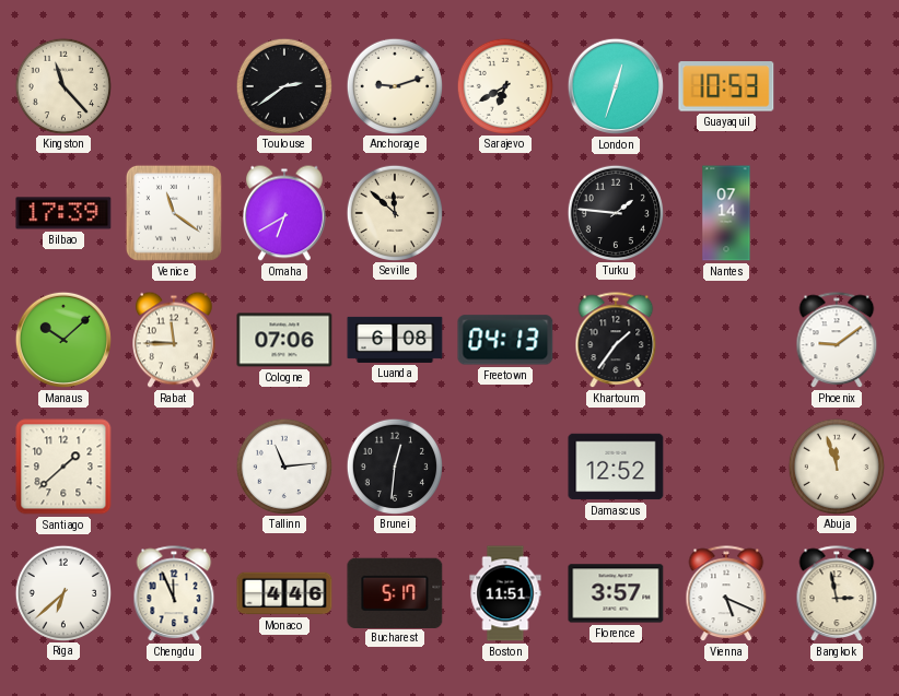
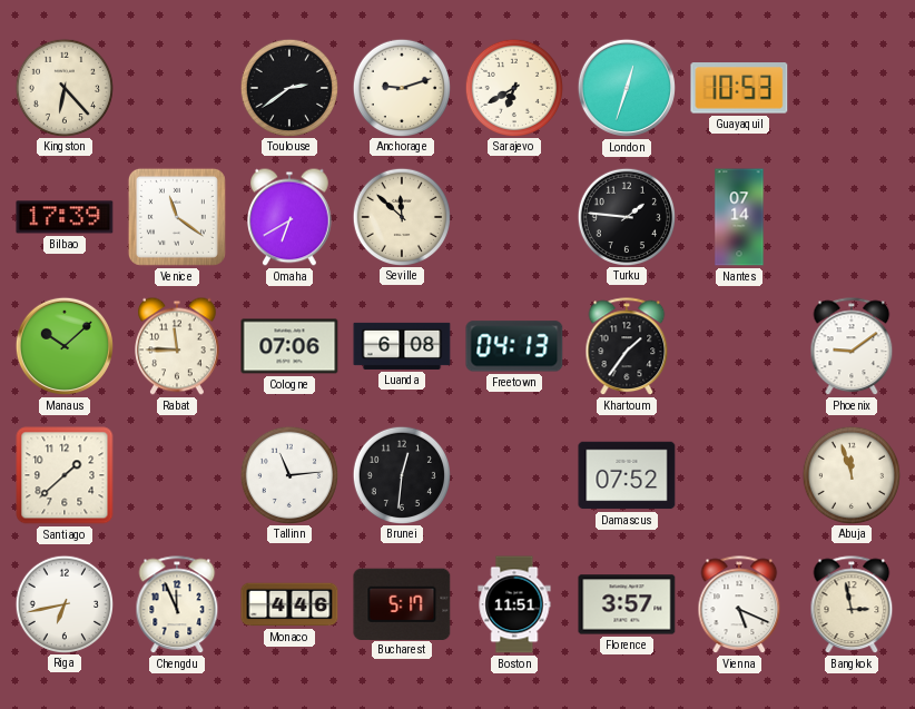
Kingston: 11:23 -> 6:23
Damascus: 12:52 -> 07:52
Riga: 6:38 -> 6:43
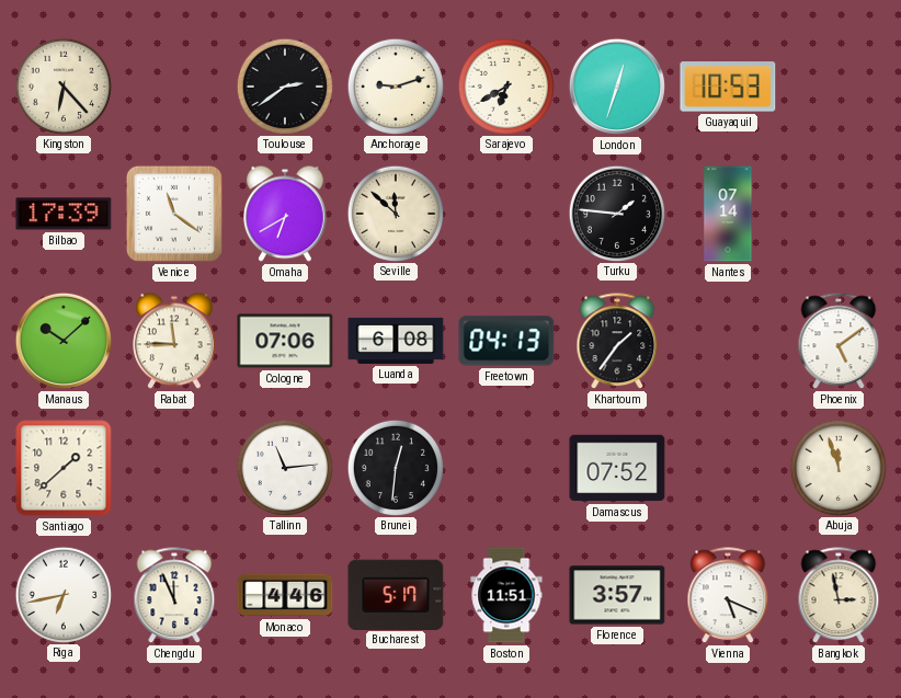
Phoenix: 9:09 -> 5:09
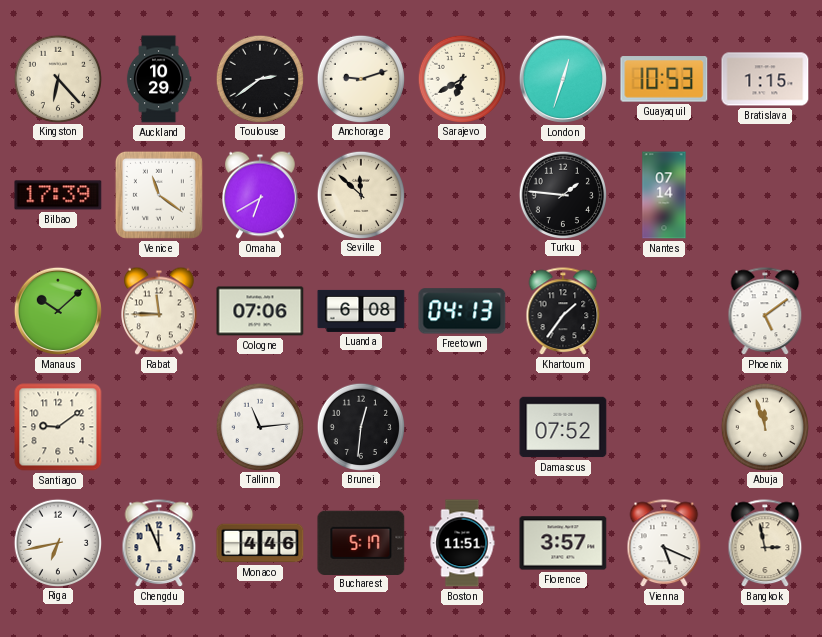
Auckland: none -> 10:29
Bratislava: none -> 1:15
Santiago: 1:38 -> 9:09
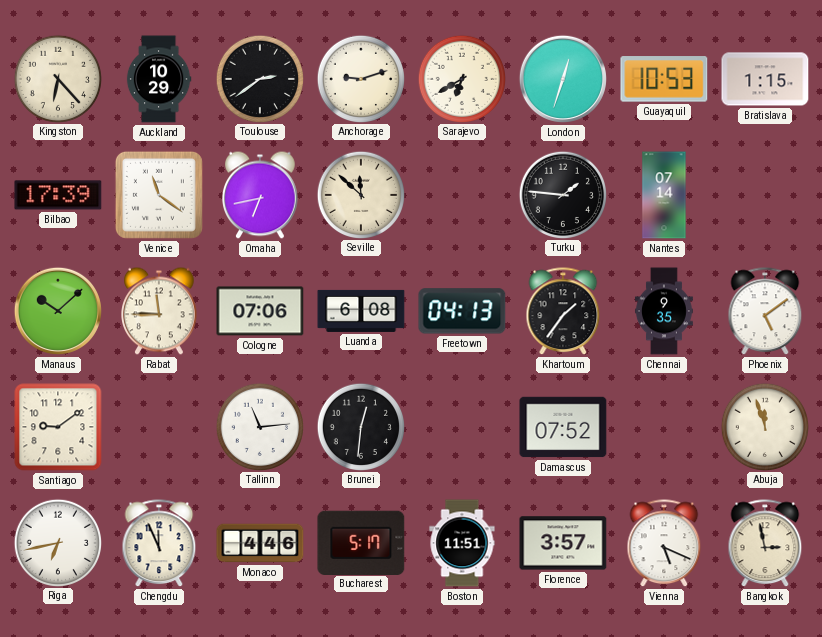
Omaha: 6:40 -> 6:43
Chennai: none -> 9:35
